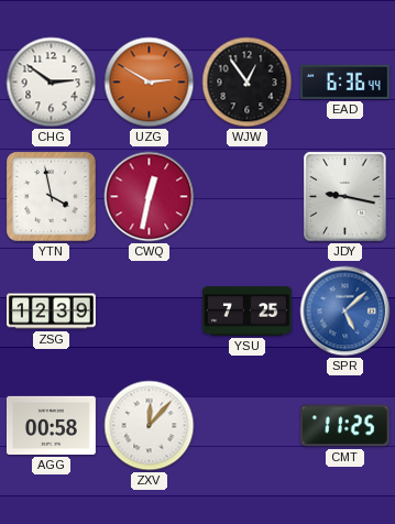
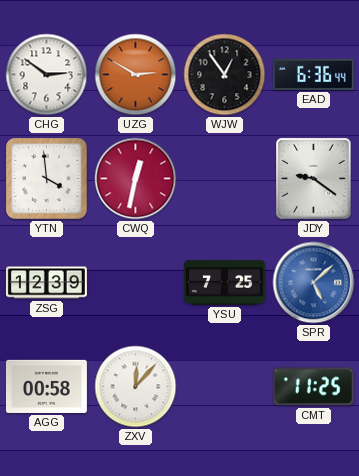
YTN: 3:58 -> 3:59
JDY: 9:17 -> 9:21
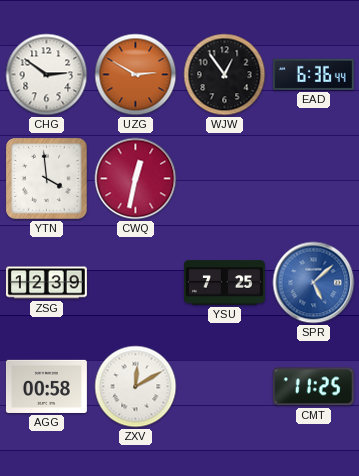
JDY: 9:21 -> none
ZXV: 12:07 -> 12:10
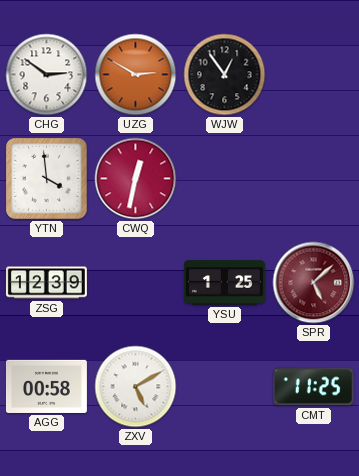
EAD: 6:36 -> none
YSU: 7:25 -> 1:25
SPR dial: blue -> burgundy
ZXV: 12:10 -> 5:10
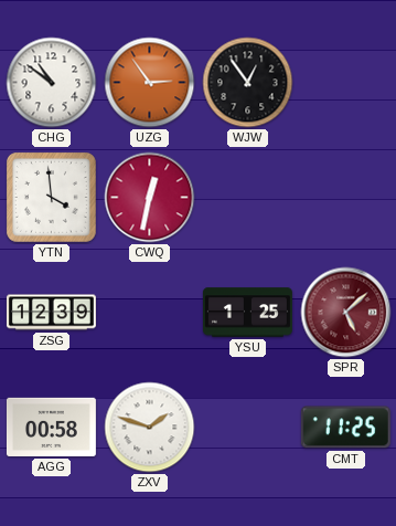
CHG: 2:51 -> 10:51
UZG: 2:50 -> 2:54
ZXV: 5:10 -> 1:48
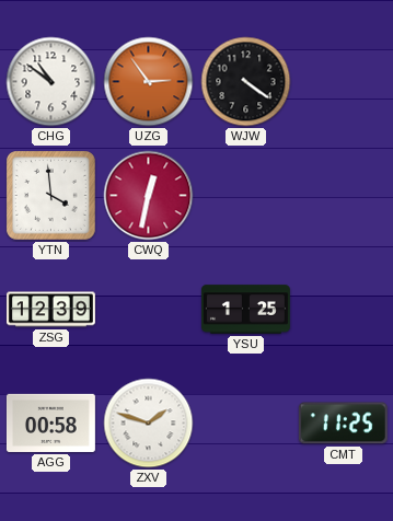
WJW: 12:54 -> 4:21
SPR: 5:08 -> none
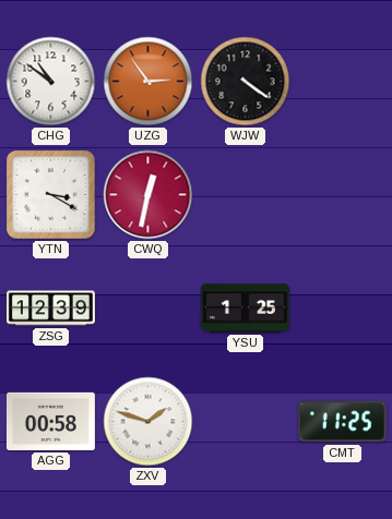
YTN: 3:59 -> 3:20
